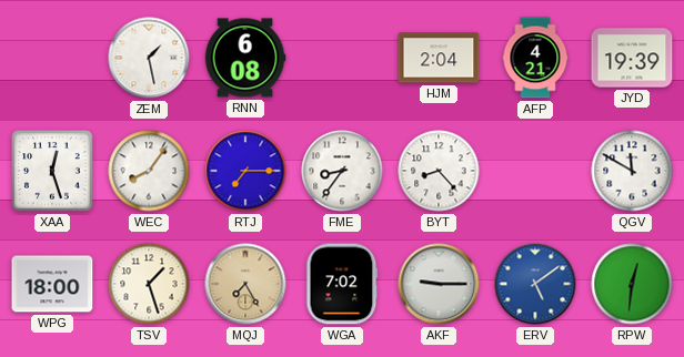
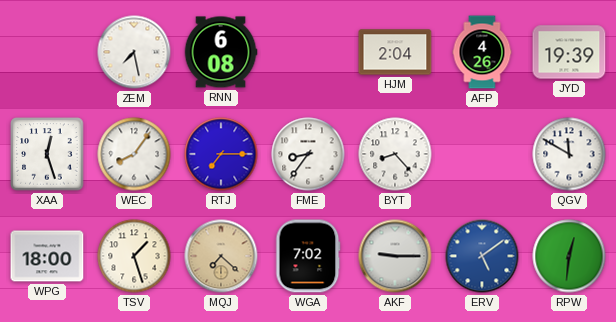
ZEM: 1:28 -> 7:28
AFP: 4:21 -> 4:26
MQJ: 7:25 -> 7:22
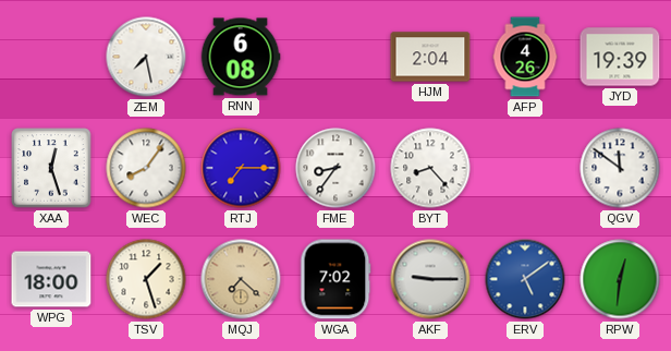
QGV: 11:50 -> 11:51
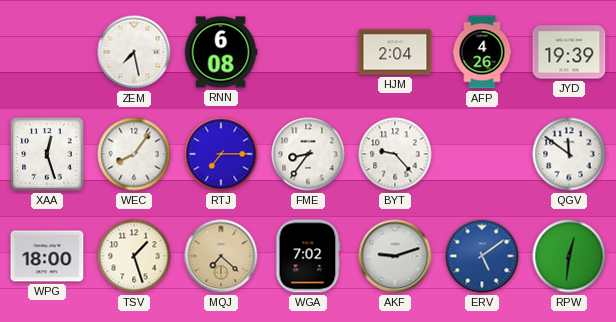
BYT: 8:23 -> 9:23
AKF: 9:15 -> 9:12
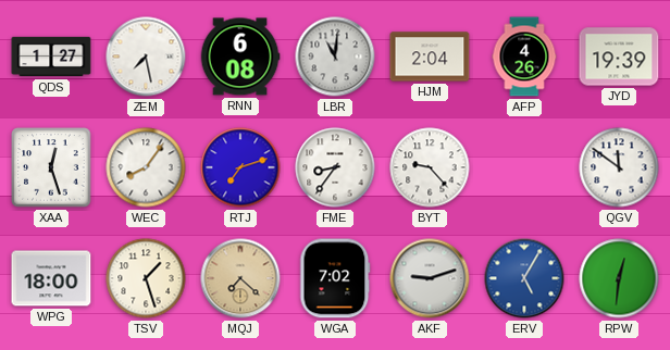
QDS: none -> 1:27
LBR: none -> 11:01
RTJ: 7:15 -> 7:12
ERV: 5:09 -> 5:05
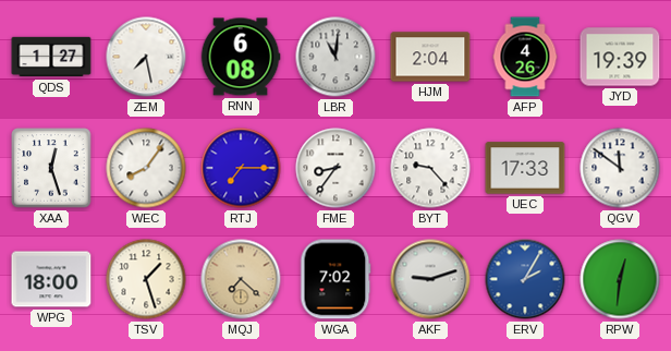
RTJ: 7:12 -> 7:15
UEC: none -> 17:33
ERV: 5:05 -> 2:05
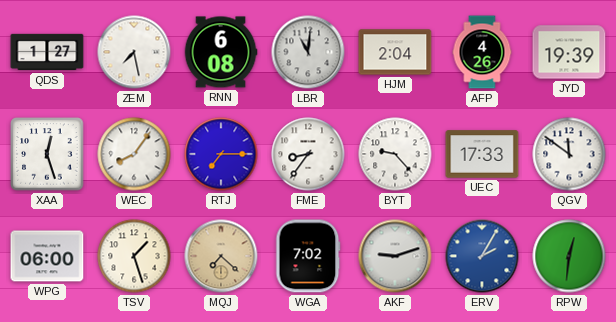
WPG: 18:00 -> 06:00
